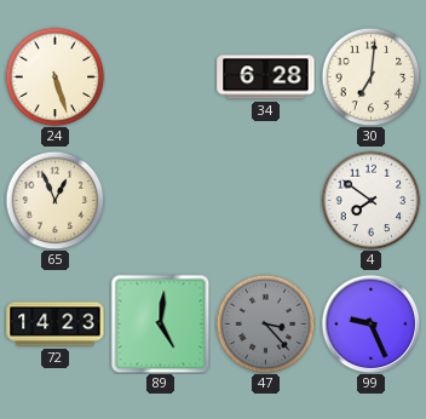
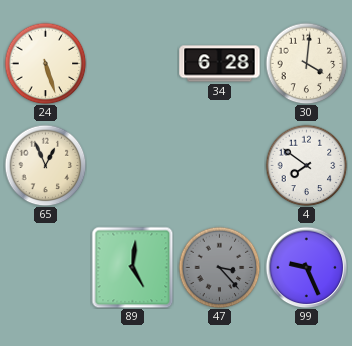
30: 7:01 -> 4:01
72: 14:23 -> none
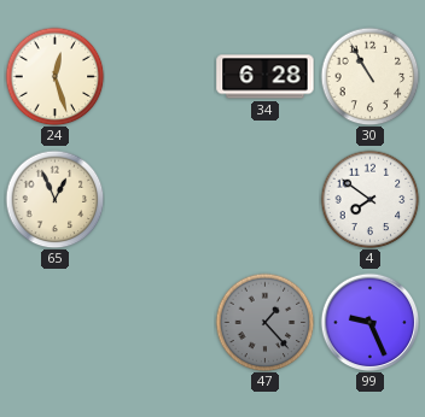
24: 5:27 -> 12:27
30: 4:01 -> 10:55
89: 5:01 -> none
47: 3:23 -> 1:23
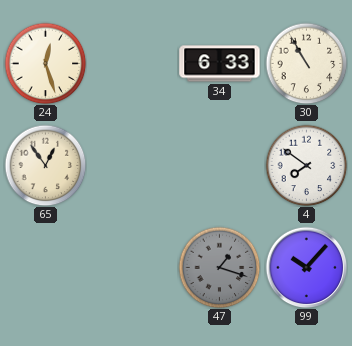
34: 6:28 -> 6:33
65: 12:56 -> 12:54
47: 1:23 -> 1:18
99: 9:26 -> 10:07
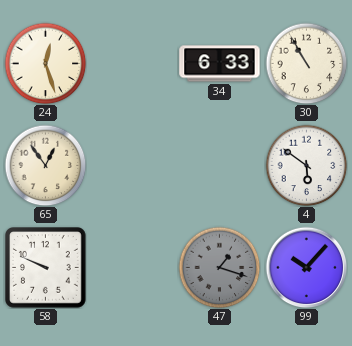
4: 7:51 -> 5:51
58: none -> 9:49
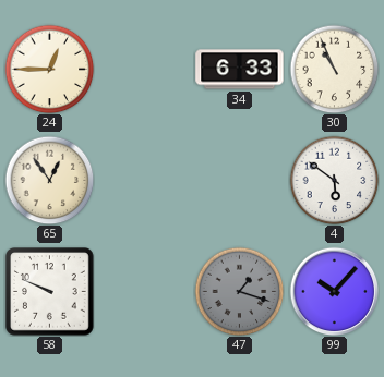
24: 12:27 -> 12:45
30: 10:55 -> 10:56
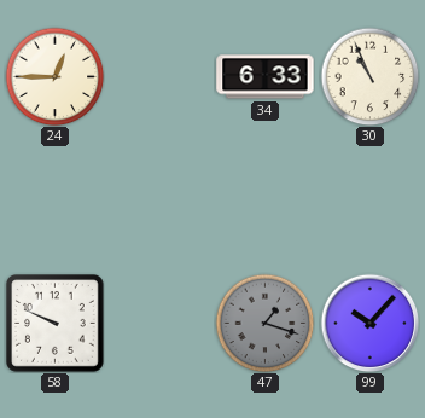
65: 12:54 -> none
4: 5:51 -> none
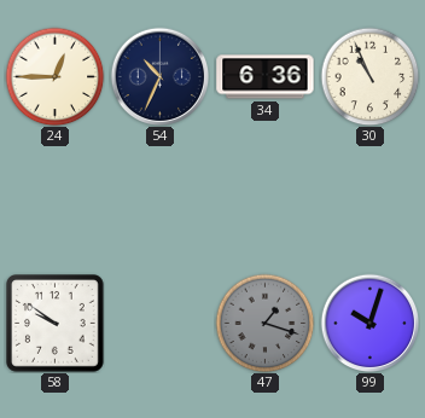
54: none -> 10:34
34: 6:33 -> 6:36
58: 9:49 -> 9:51
99: 10:07 -> 10:03
